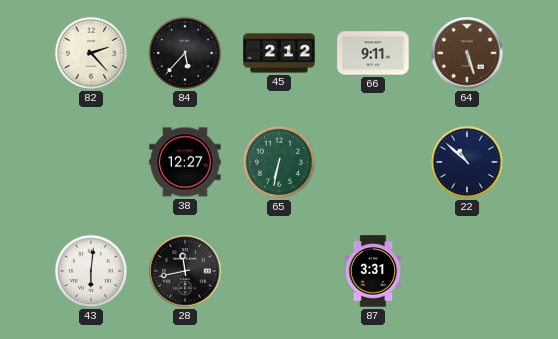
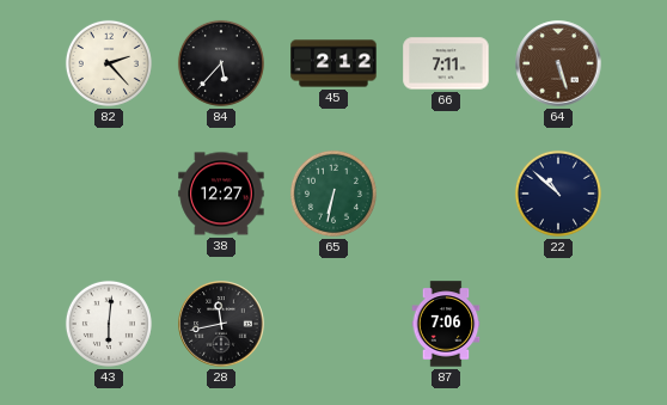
66: 9:11 -> 7:11
87: 3:31 -> 7:06
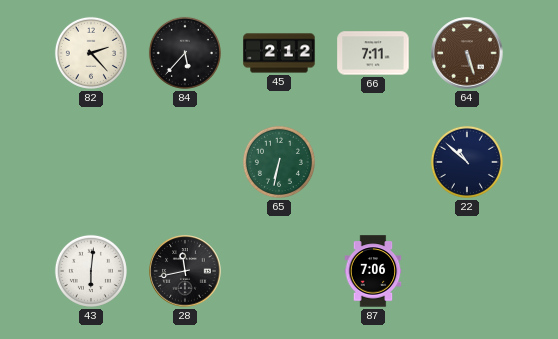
38: 12:27 -> none
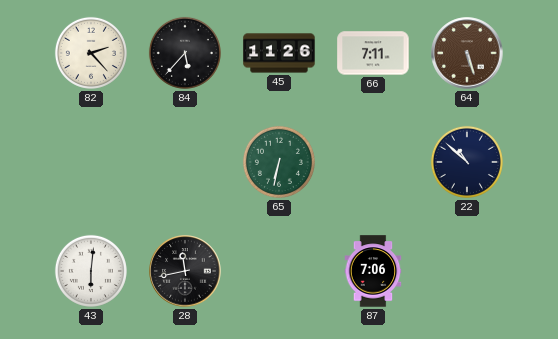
45: 2:12 -> 11:26
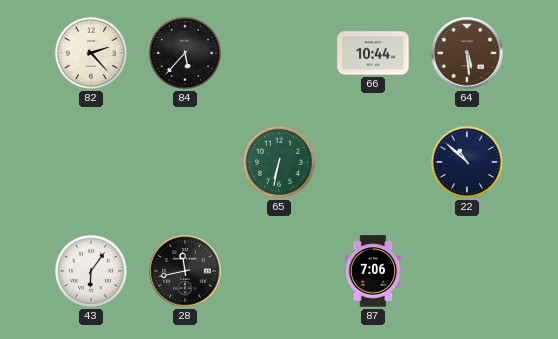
45: 11:26 -> none
66: 7:11 -> 10:44
64: 5:27 -> 5:29
43: 6:01 -> 6:06
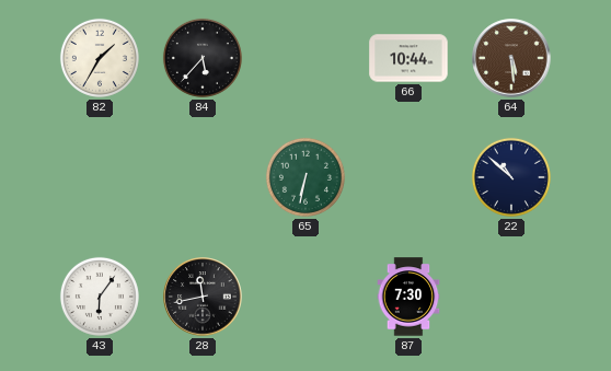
82: 2:23 -> 1:35
87: 7:06 -> 7:30
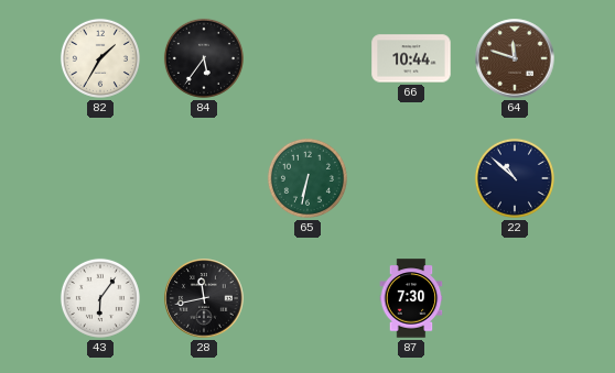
84: 5:37 -> 5:36
64: 5:29 -> 11:48
